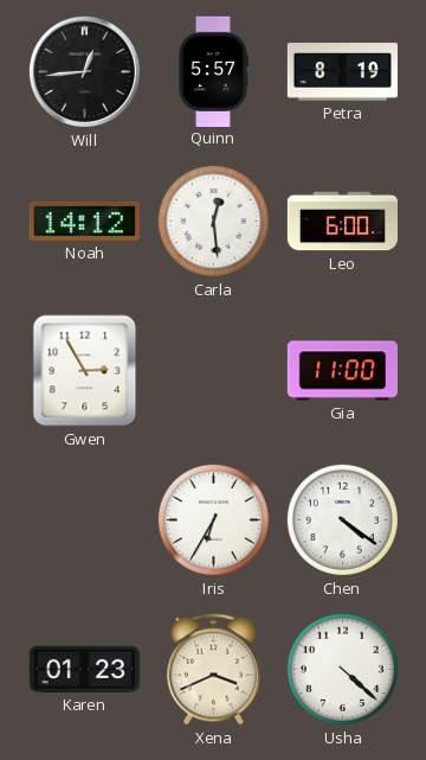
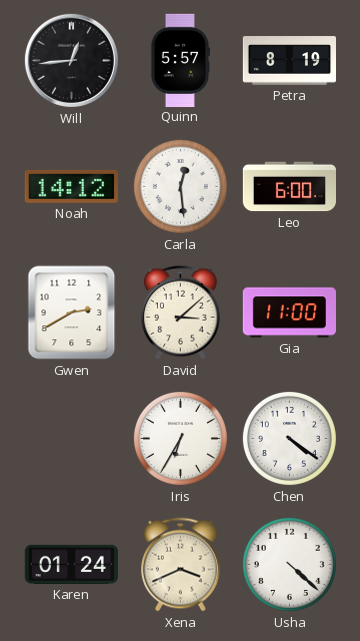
Gwen: 2:55 -> 2:40
David: none -> 3:08
Karen: 01:23 -> 01:24
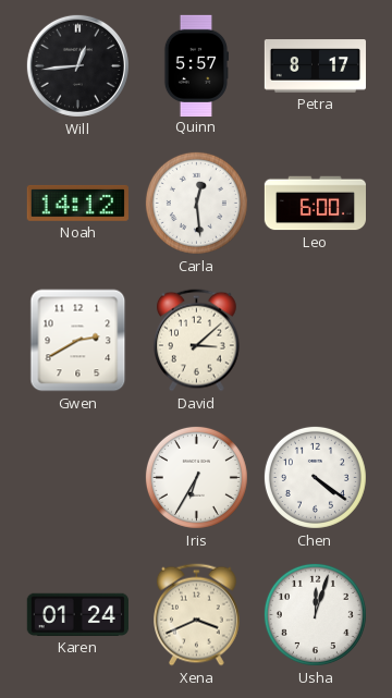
Petra: 8:19 -> 8:17
Gia: 11:00 -> none
Usha: 4:22 -> 12:03
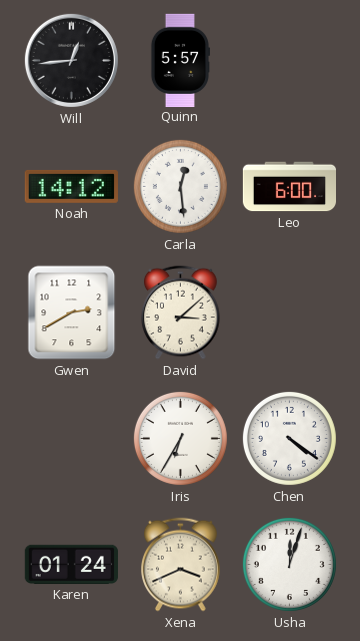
Petra: 8:17 -> none
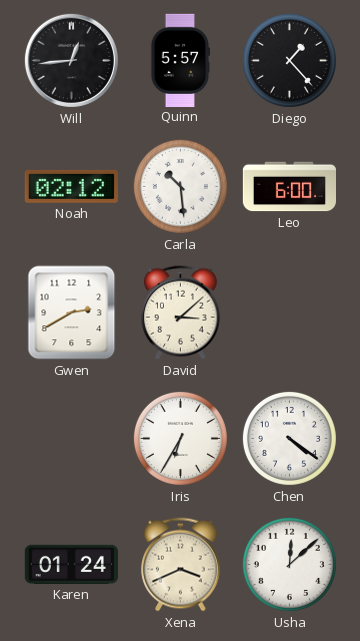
Diego: none -> 1:23
Noah: 14:12 -> 02:12
Carla: 12:29 -> 10:29
Usha: 12:03 -> 12:08
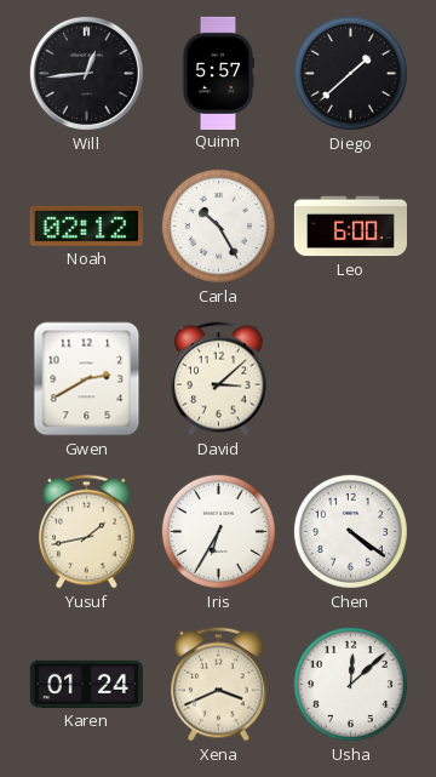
Diego: 1:23 -> 1:38
Carla: 10:29 -> 10:25
Yusuf: none -> 1:43
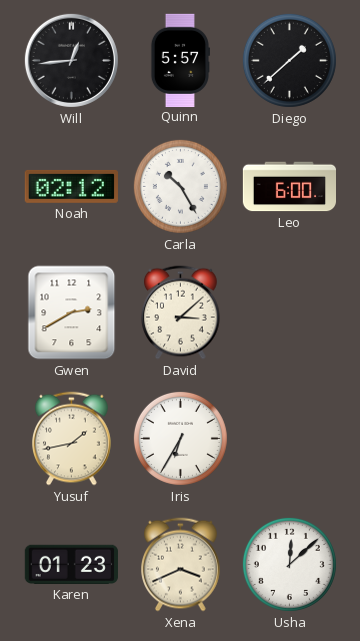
Chen: 4:21 -> none
Karen: 01:24 -> 01:23
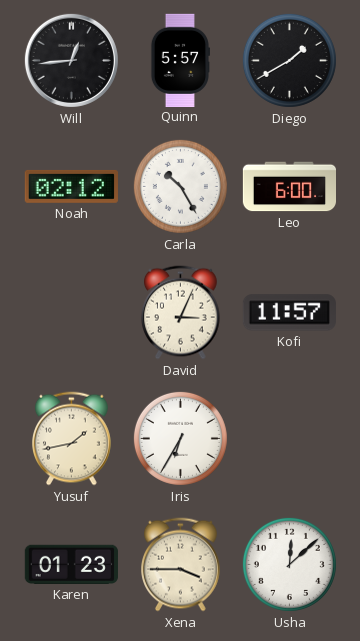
Diego: 1:38 -> 1:40
Gwen: 2:40 -> none
David: 3:08 -> 3:04
Kofi: none -> 11:57
Xena: 3:41 -> 3:45
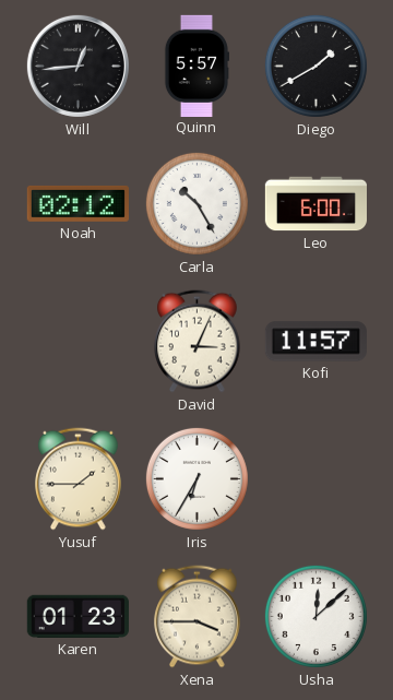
Yusuf: 1:43 -> 1:45
